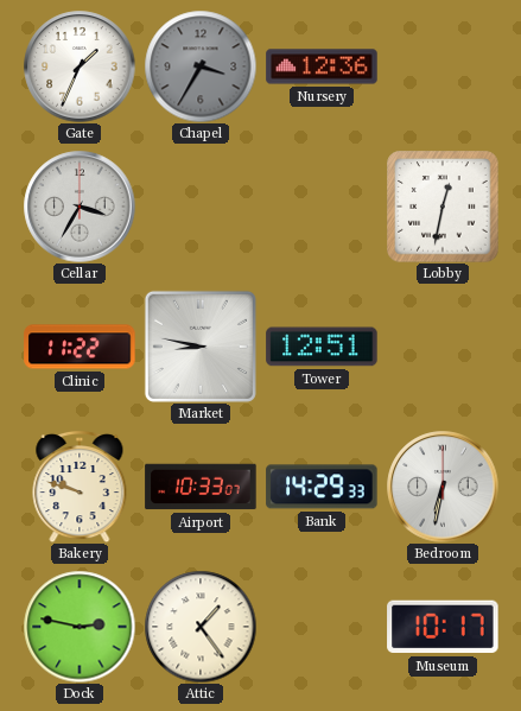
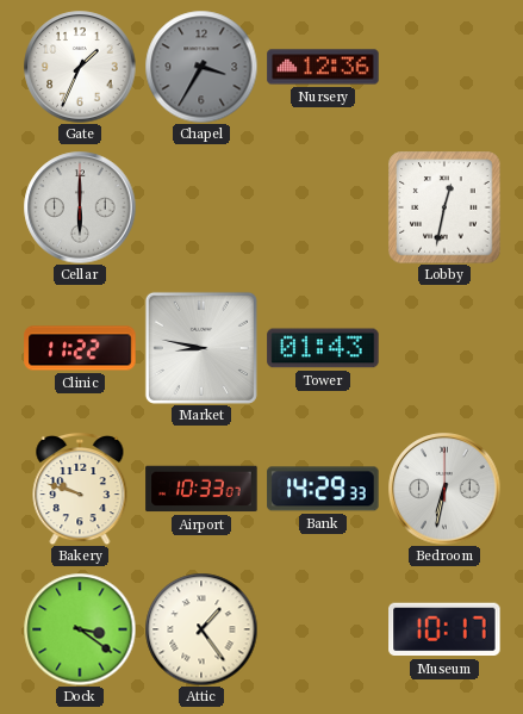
Cellar: 3:35 -> 6:00
Tower: 12:51 -> 01:43
Dock: 2:47 -> 3:21
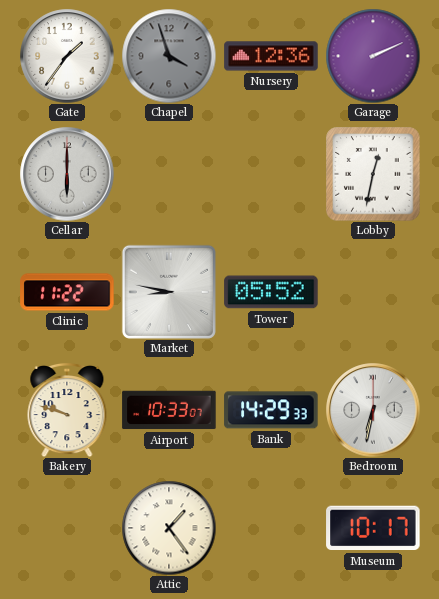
Gate: 1:34 -> 1:36
Chapel: 3:35 -> 3:57
Garage: none -> 2:11
Tower: 01:43 -> 05:52
Dock: 3:21 -> none
